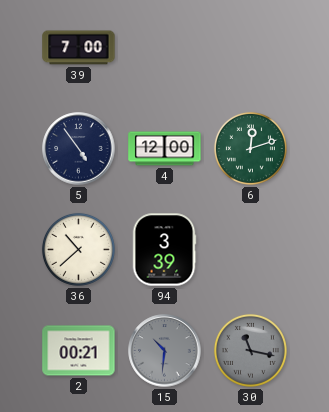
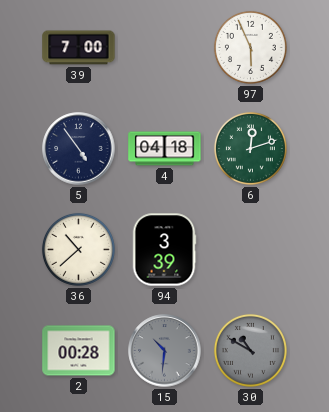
97: none -> 5:56
4: 12:00 -> 04:18
2: 00:21 -> 00:28
30: 11:17 -> 10:50
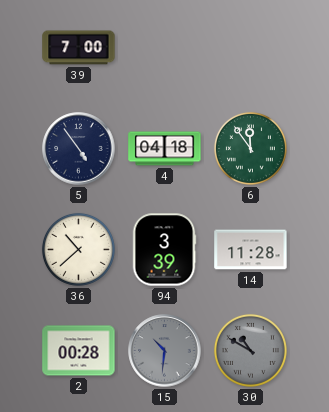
97: 5:56 -> none
6: 12:12 -> 11:54
14: none -> 11:28
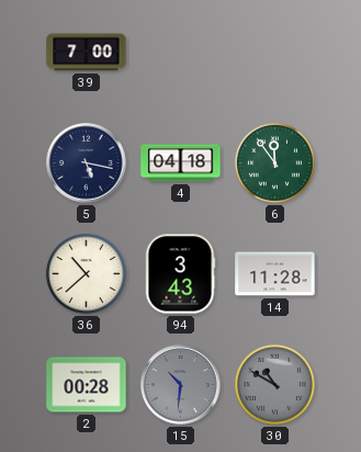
5: 4:54 -> 5:17
94: 3:39 -> 3:43
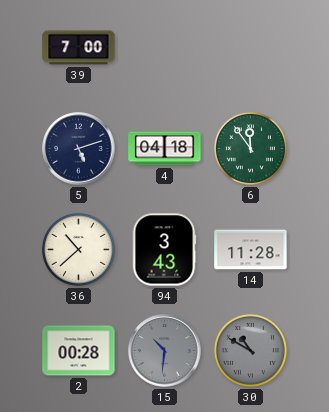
5: 5:17 -> 5:12
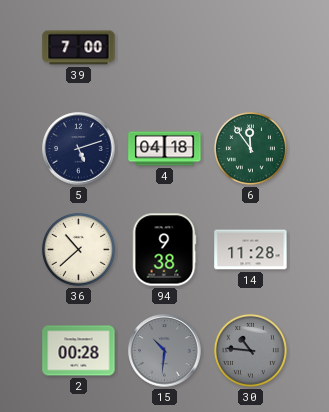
94: 3:43 -> 9:38
30: 10:50 -> 10:46
